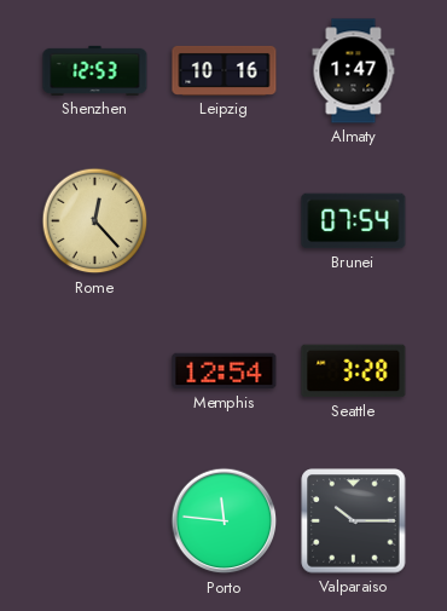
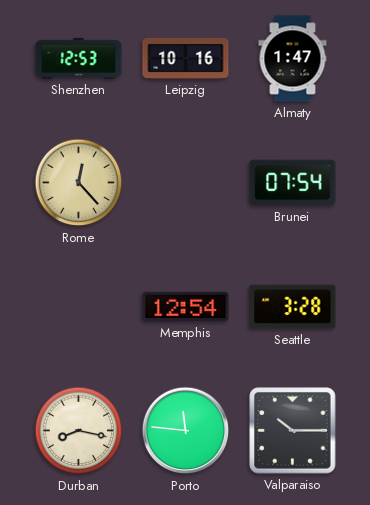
Durban: none -> 8:17
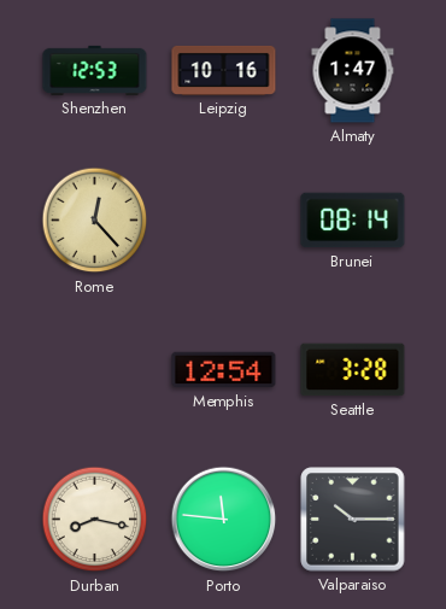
Brunei: 07:54 -> 08:14
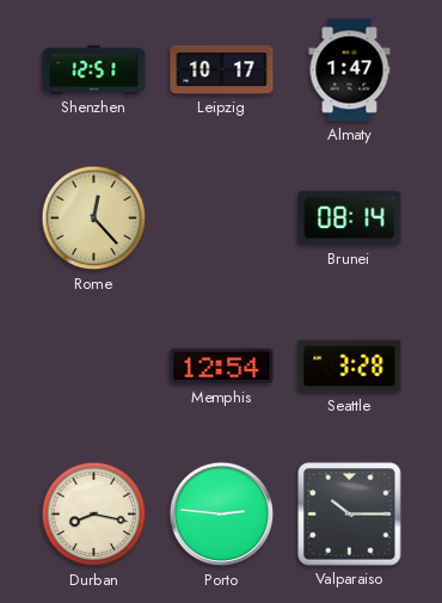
Shenzhen: 12:53 -> 12:51
Leipzig: 10:16 -> 10:17
Porto: 11:46 -> 2:46
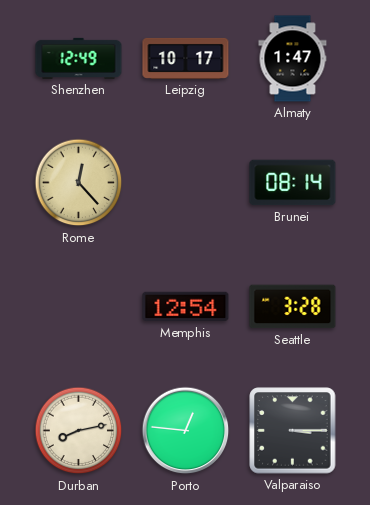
Shenzhen: 12:51 -> 12:49
Durban: 8:17 -> 8:13
Porto: 2:46 -> 12:46
Valparaiso: 10:15 -> 3:15
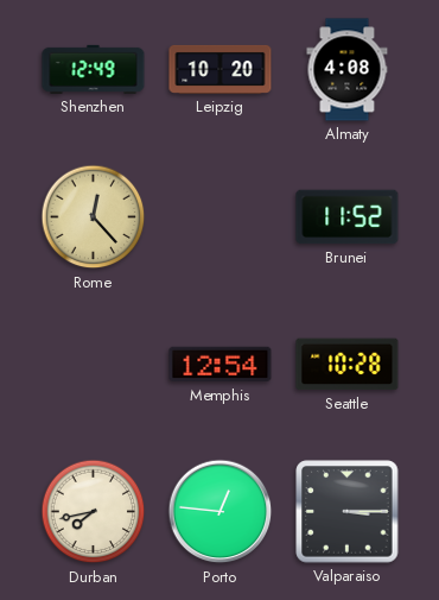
Leipzig: 10:17 -> 10:20
Almaty: 1:47 -> 4:08
Brunei: 08:14 -> 11:52
Seattle: 3:28 -> 10:28
Durban: 8:13 -> 7:43
